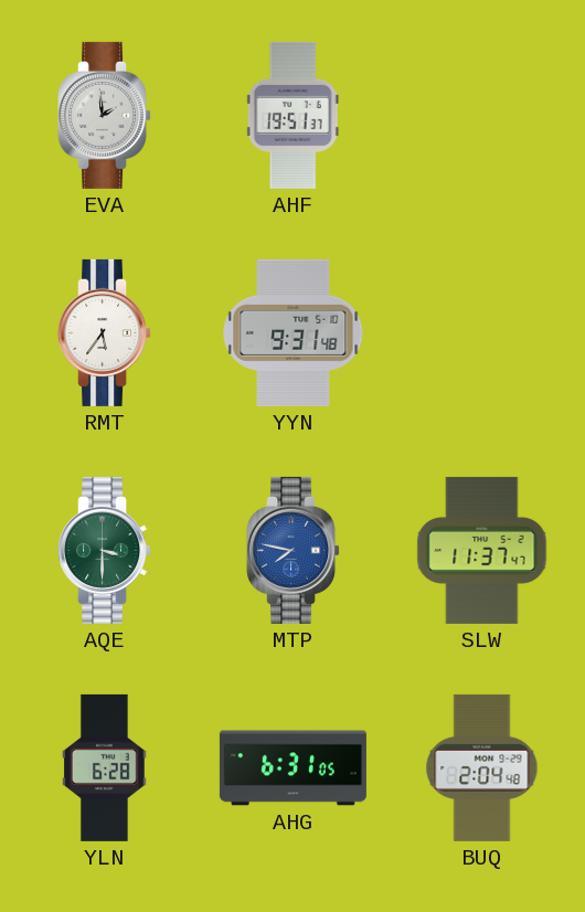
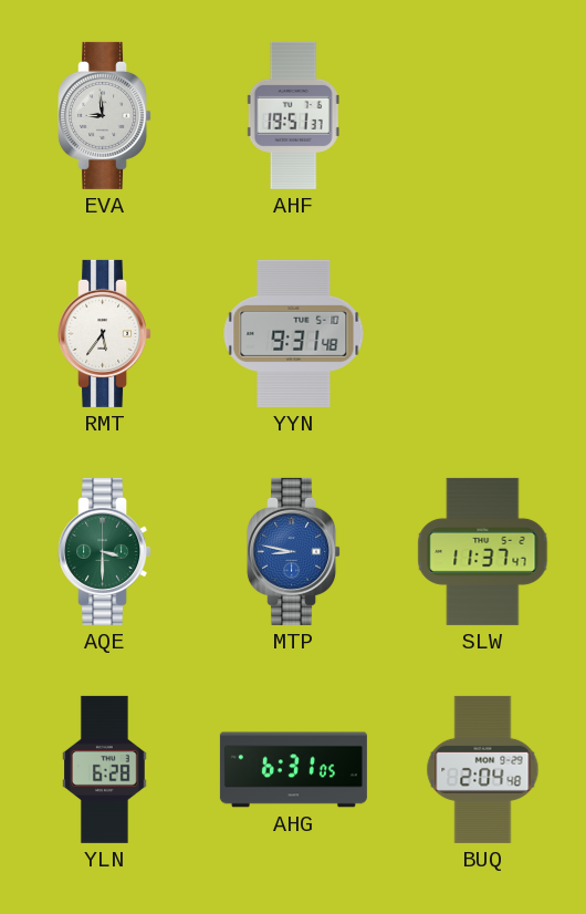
EVA: 1:59 -> 8:59
MTP: 7:47 -> 8:47
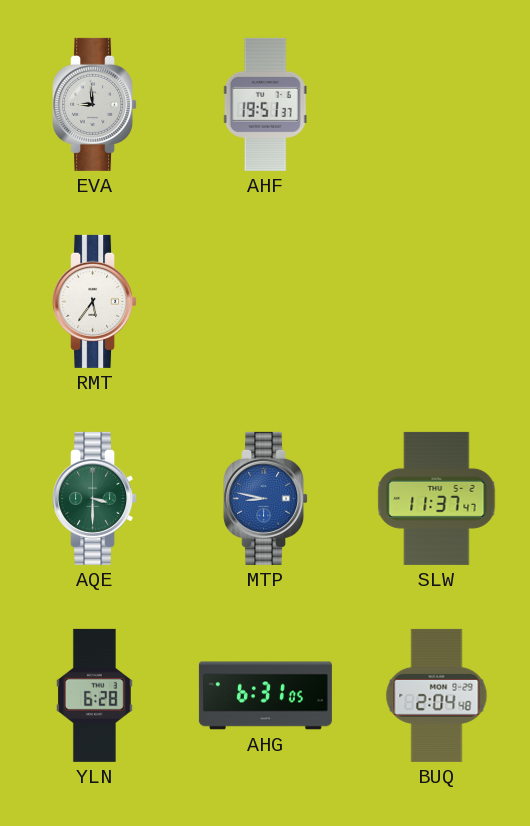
YYN: 9:31 -> none
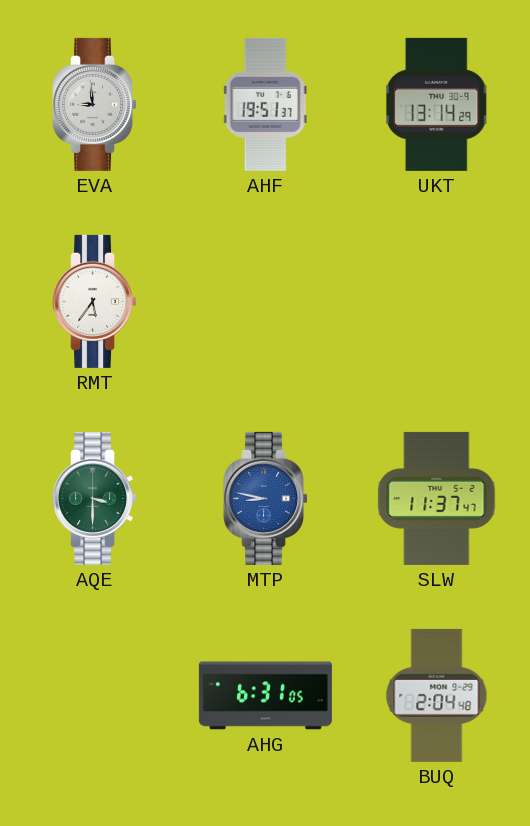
UKT: none -> 13:14
YLN: 6:28 -> none
